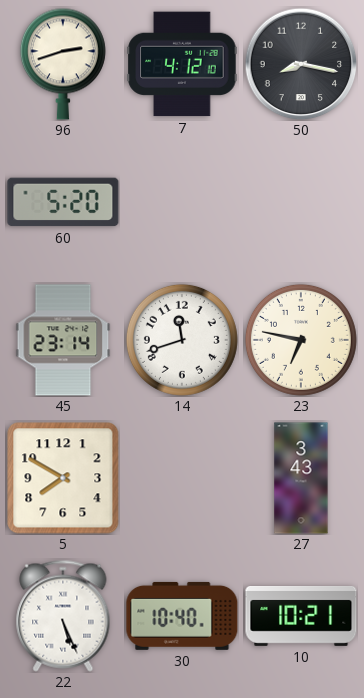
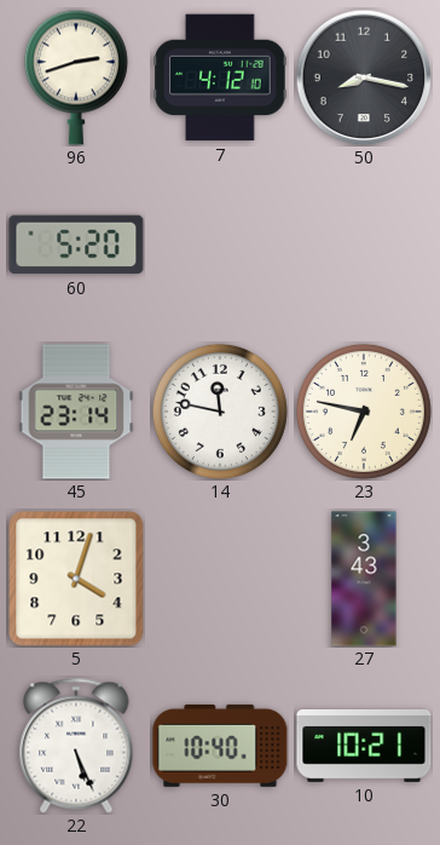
14: 11:42 -> 11:47
5: 7:50 -> 4:03
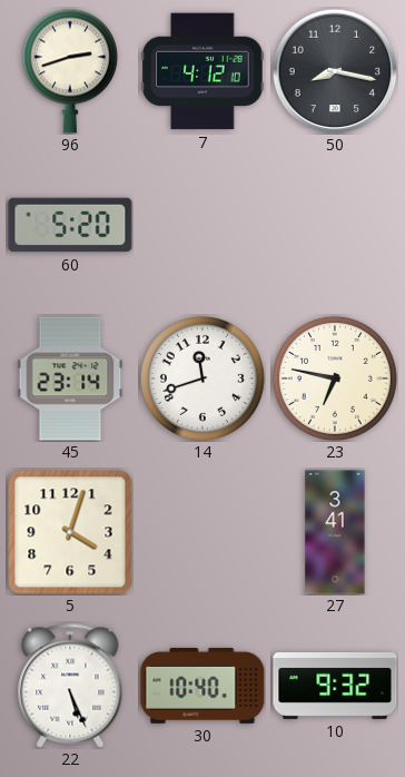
14: 11:47 -> 11:42
27: 3:43 -> 3:41
10: 10:21 -> 9:32
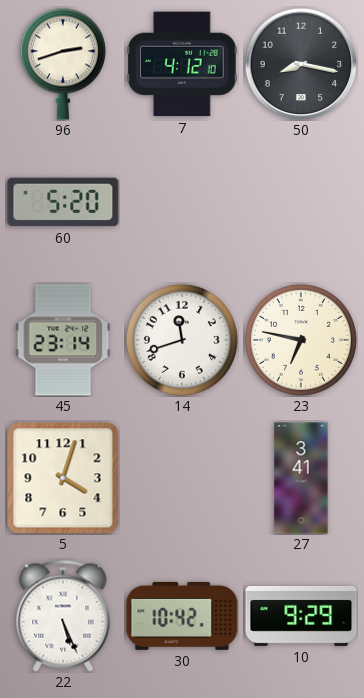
30: 10:40 -> 10:42
10: 9:32 -> 9:29
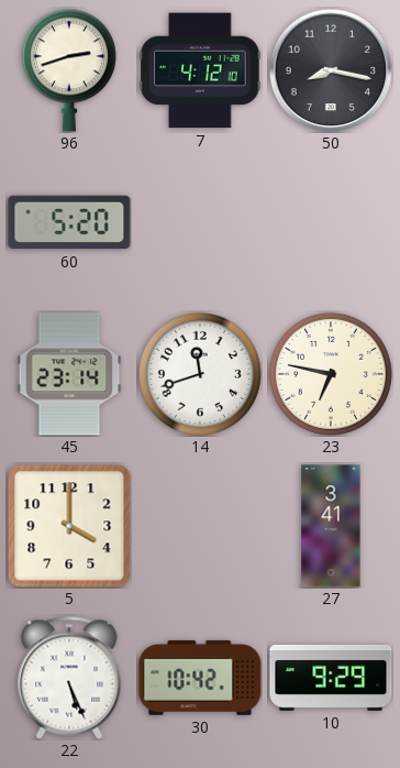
5: 4:03 -> 4:00
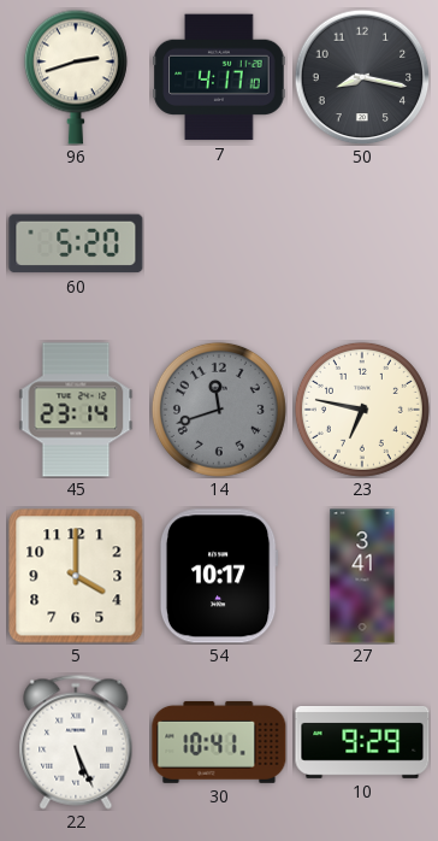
7: 4:12 -> 4:17
14 dial: white -> grey
54: none -> 10:17
30: 10:42 -> 10:41
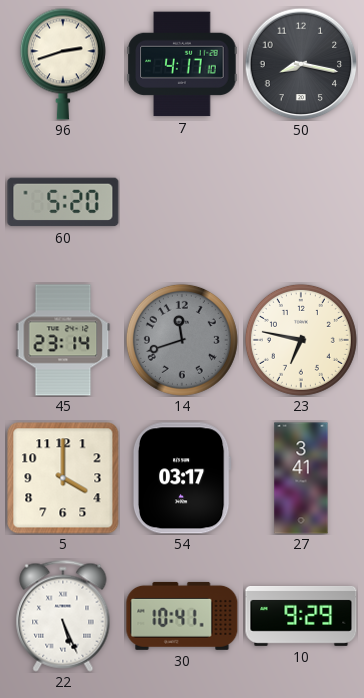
54: 10:17 -> 03:17
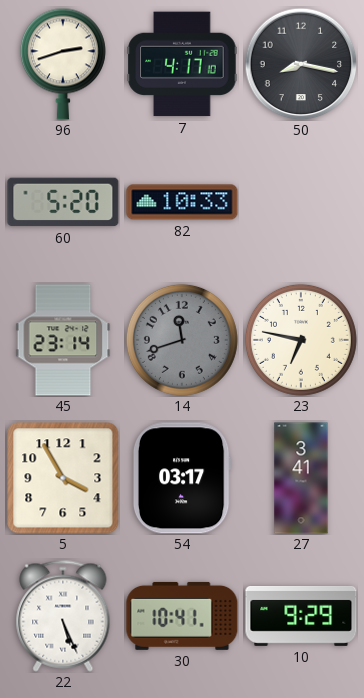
82: none -> 10:33
5: 4:00 -> 3:55
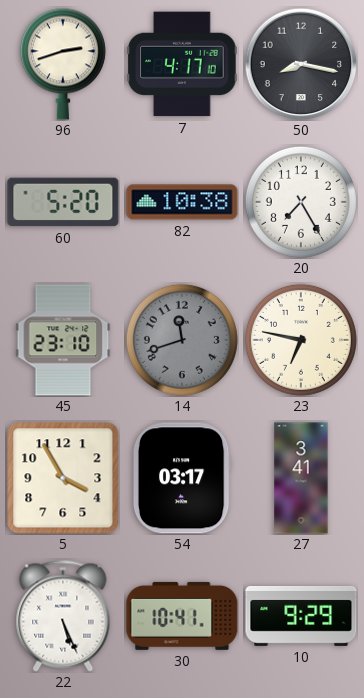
82: 10:33 -> 10:38
20: none -> 7:25
45: 23:14 -> 23:10
